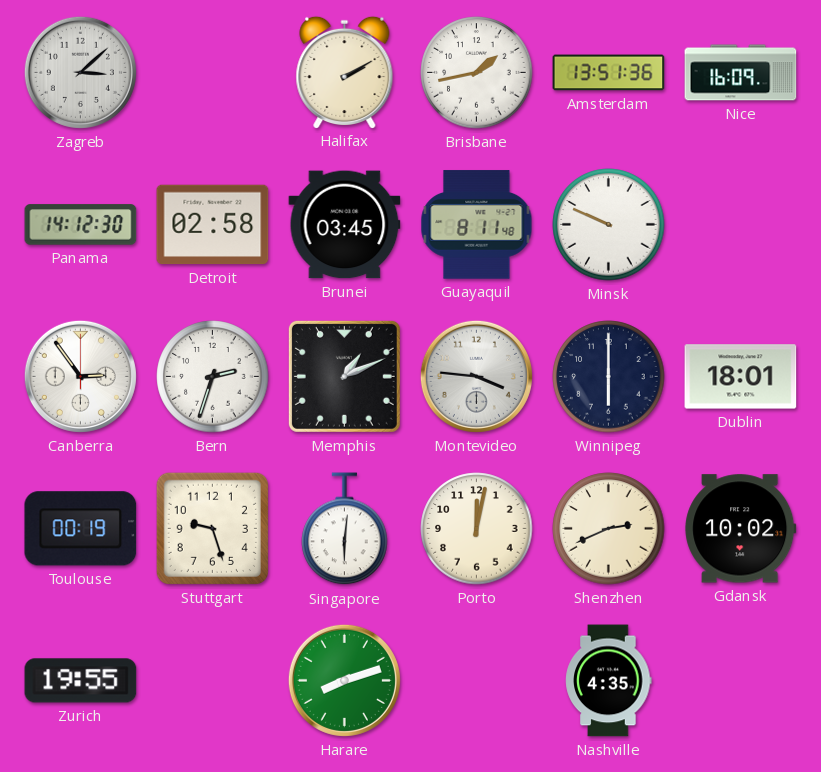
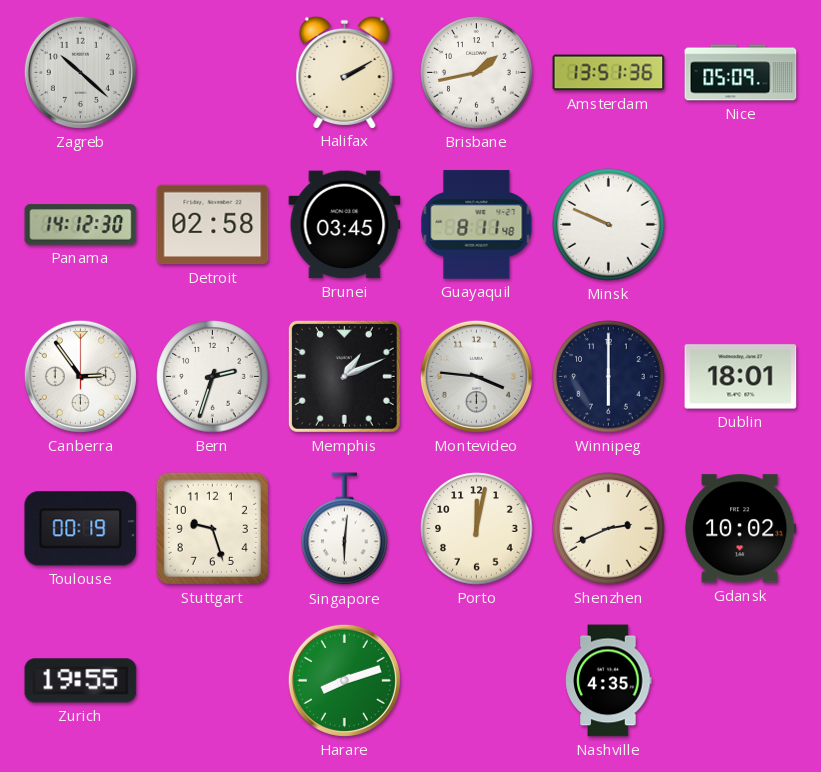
Zagreb: 3:08 -> 10:22
Nice: 16:09 -> 05:09
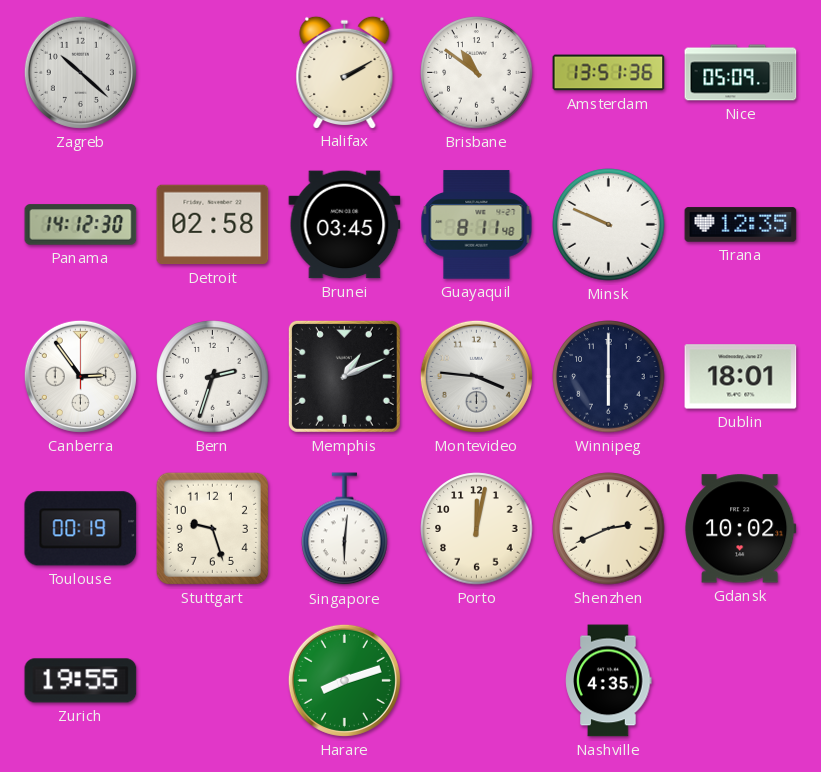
Brisbane: 1:43 -> 10:51
Tirana: none -> 12:35
